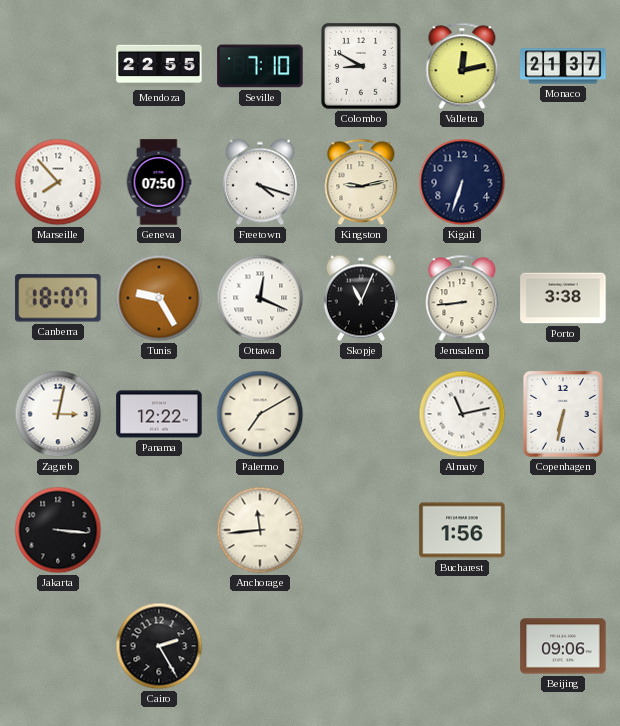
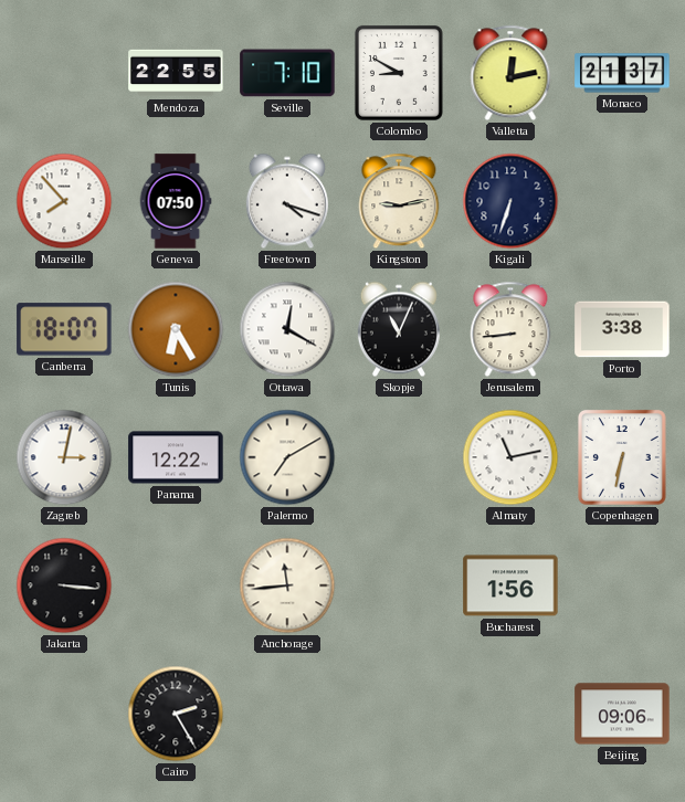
Tunis: 9:25 -> 6:25
Ottawa: 12:19 -> 12:20
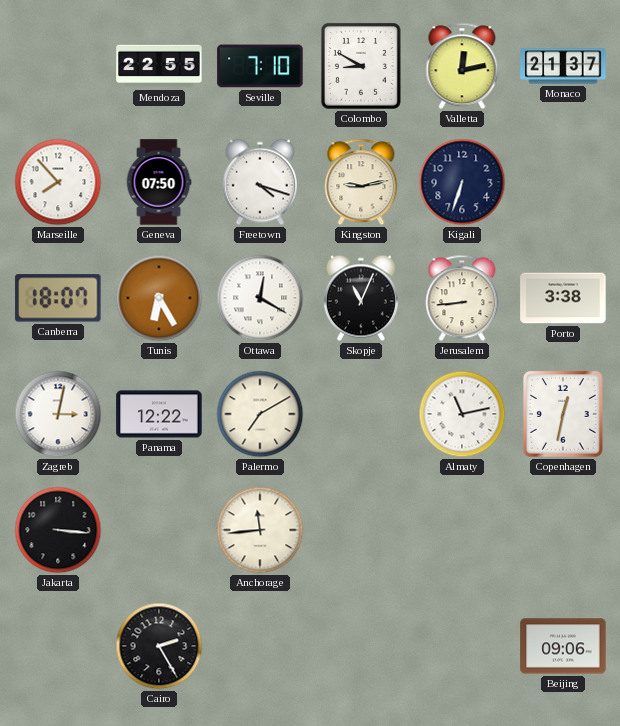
Copenhagen: 6:32 -> 12:32
Bucharest: 1:56 -> none
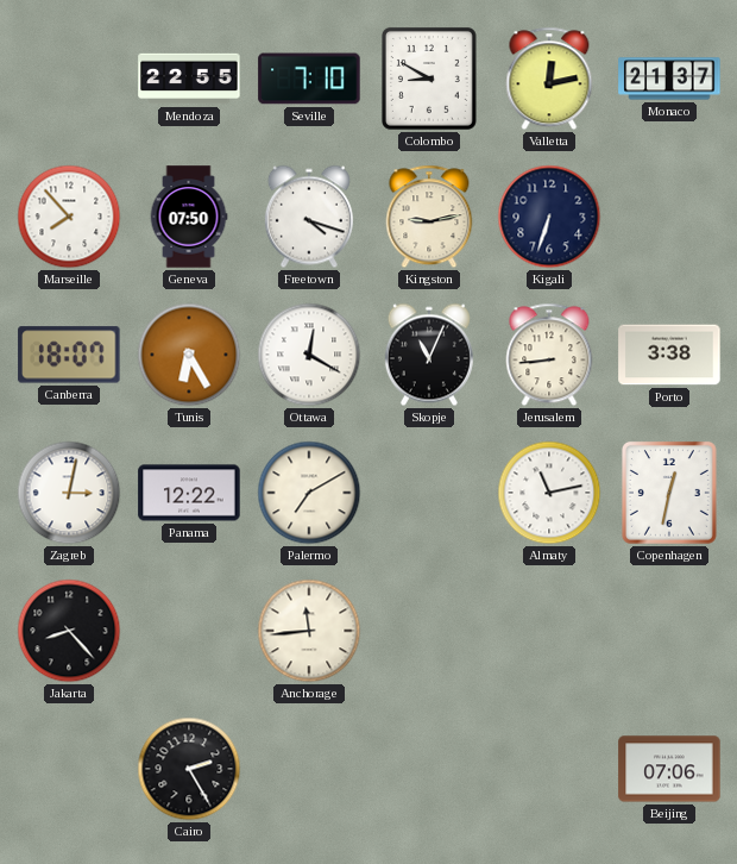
Jakarta: 3:16 -> 8:23
Beijing: 09:06 -> 07:06
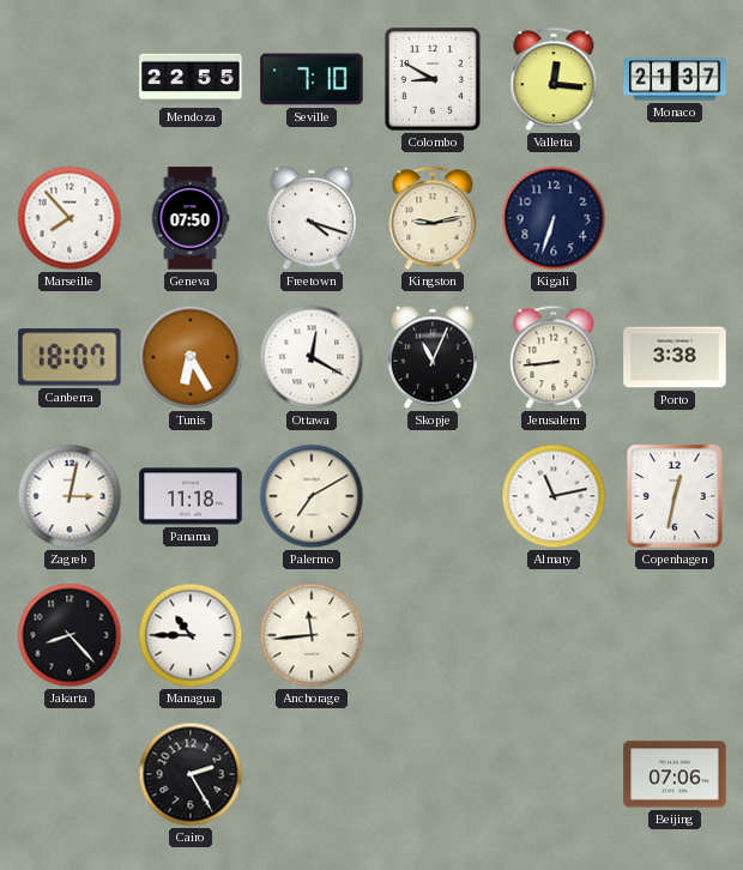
Valletta: 12:13 -> 12:16
Panama: 12:22 -> 11:18
Managua: none -> 10:45
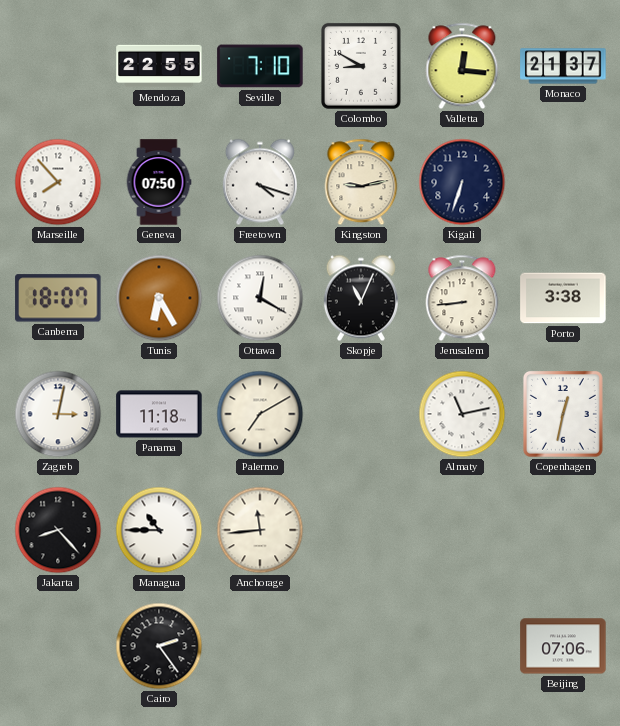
Cairo: 2:25 -> 2:24
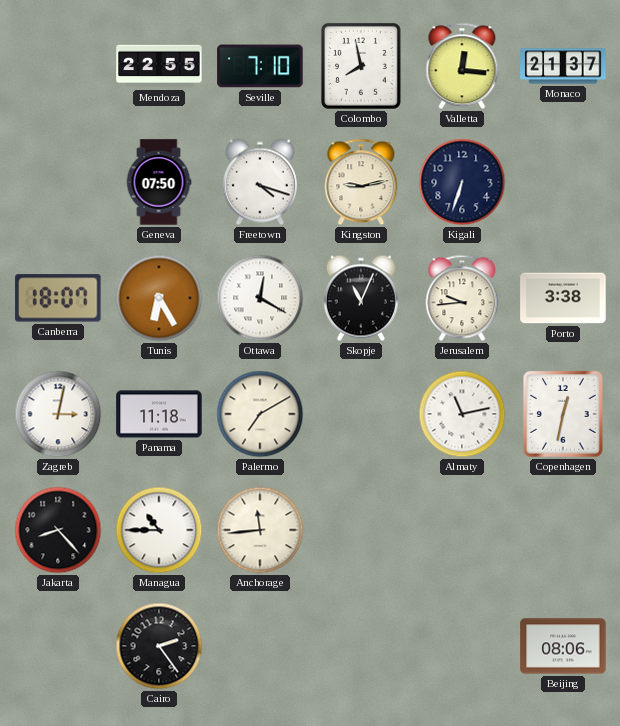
Colombo: 8:50 -> 7:58
Marseille: 7:53 -> none
Jerusalem: 8:44 -> 9:44
Beijing: 07:06 -> 08:06
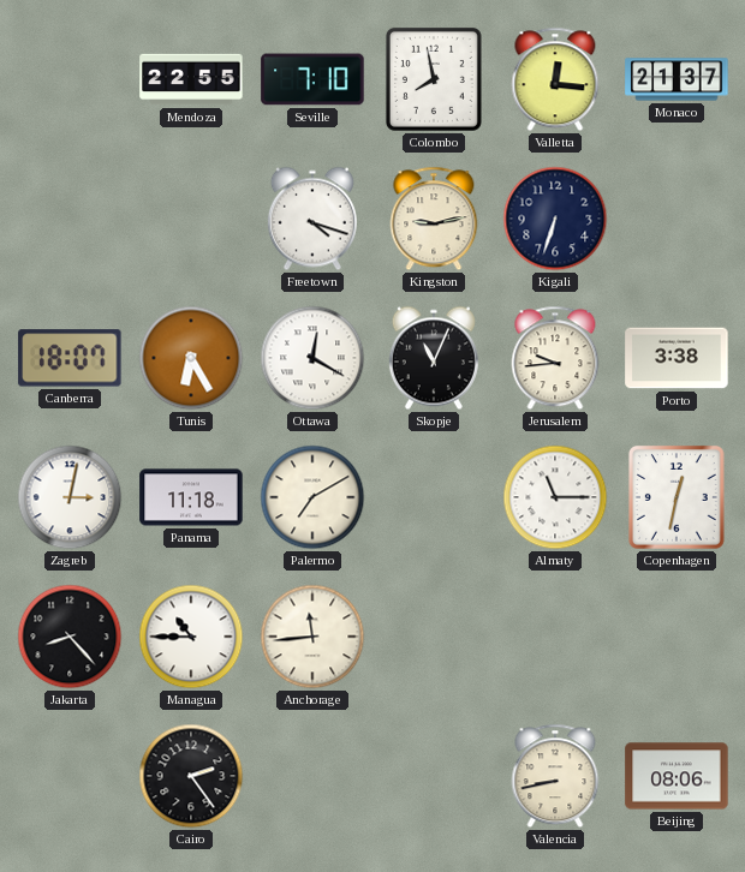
Geneva: 07:50 -> none
Almaty: 11:13 -> 11:15
Valencia: none -> 8:43
